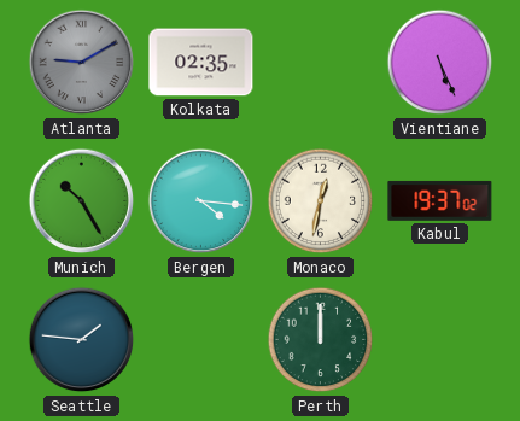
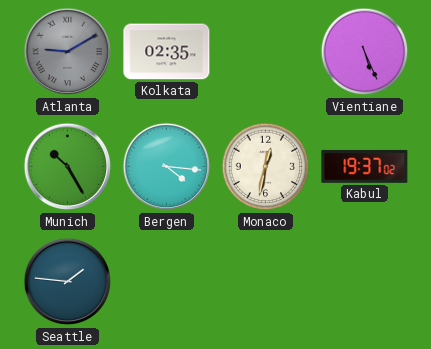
Perth: 12:00 -> none
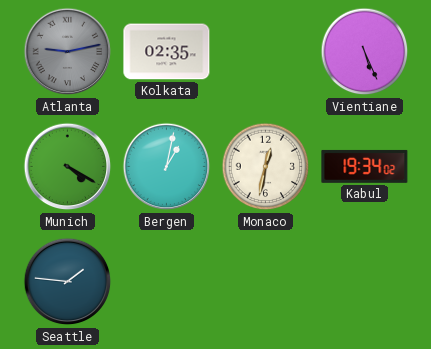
Atlanta: 9:10 -> 9:13
Munich: 10:25 -> 4:20
Bergen: 4:16 -> 1:02
Kabul: 19:37 -> 19:34
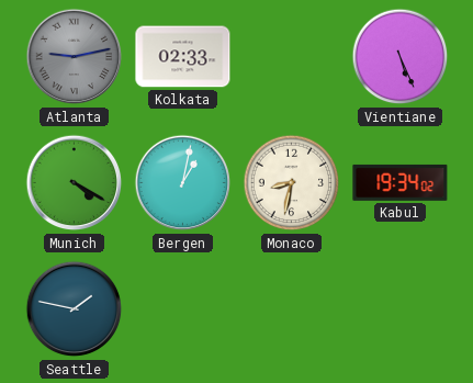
Kolkata: 02:35 -> 02:33
Monaco: 12:32 -> 8:32
Seattle: 1:46 -> 1:47
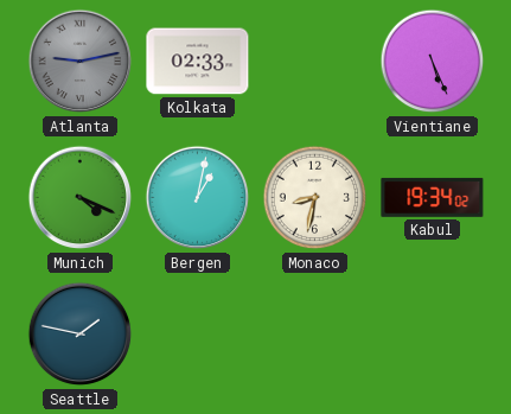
Munich: 4:20 -> 4:19
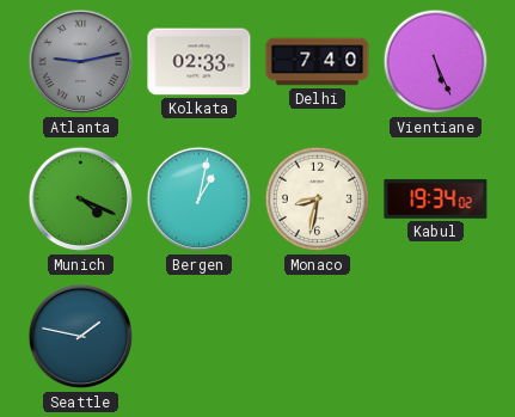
Delhi: none -> 7:40
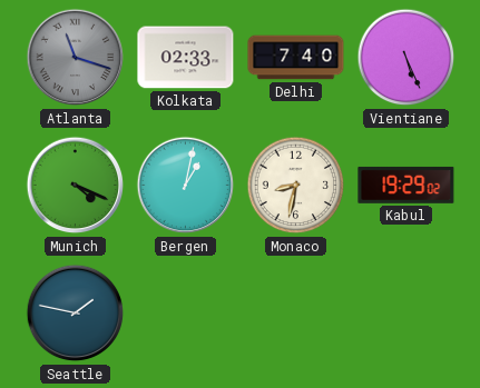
Atlanta: 9:13 -> 11:18
Kabul: 19:34 -> 19:29
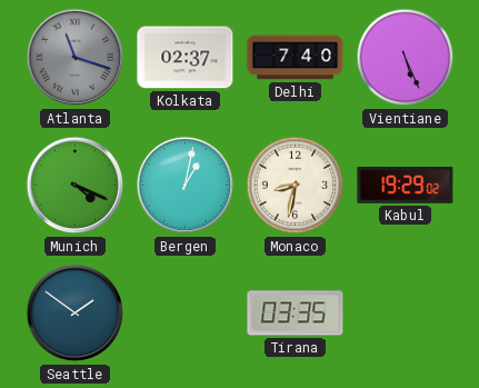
Kolkata: 02:33 -> 02:37
Seattle: 1:47 -> 1:51
Tirana: none -> 03:35
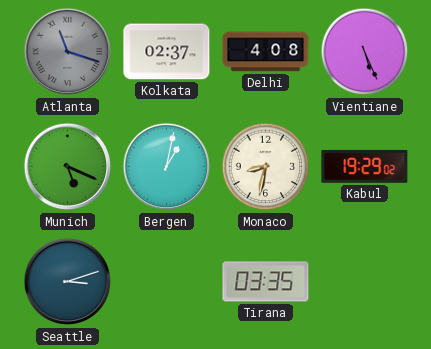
Delhi: 7:40 -> 4:08
Munich: 4:19 -> 5:19
Seattle: 1:51 -> 3:12
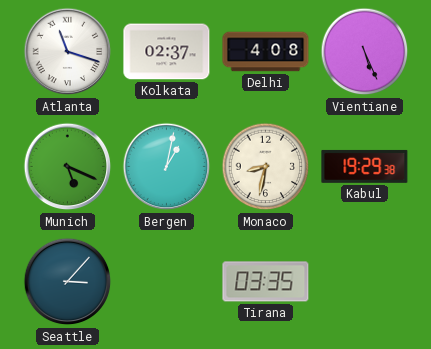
Atlanta dial: grey -> white
Kabul: 19:29:02 -> 19:29:38
Seattle: 3:12 -> 3:07
